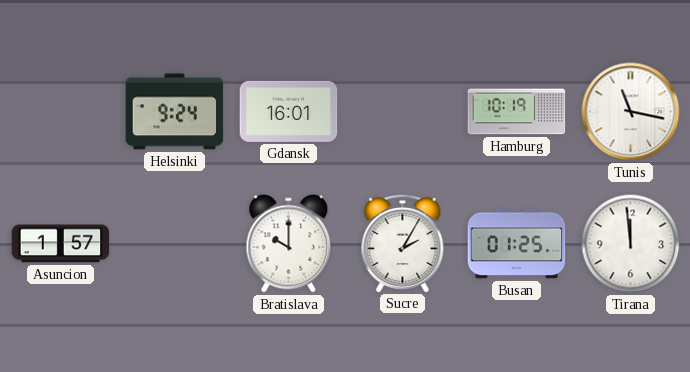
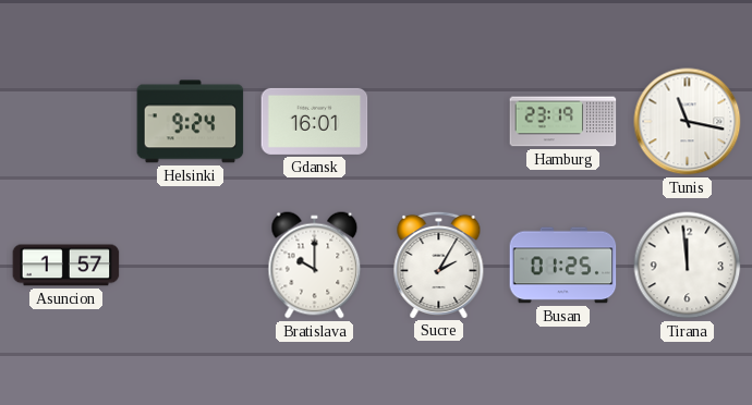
Hamburg: 10:19 -> 23:19
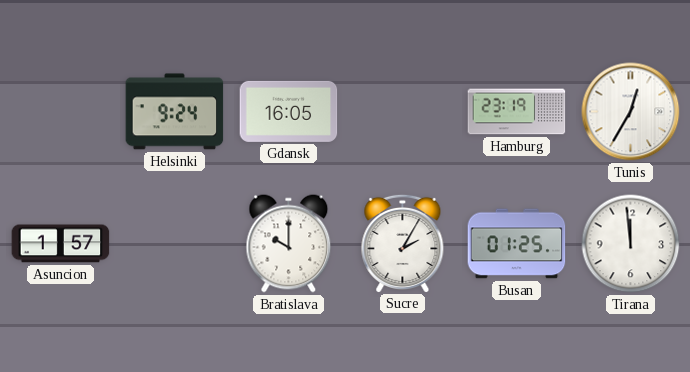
Gdansk: 16:01 -> 16:05
Tunis: 11:17 -> 12:35
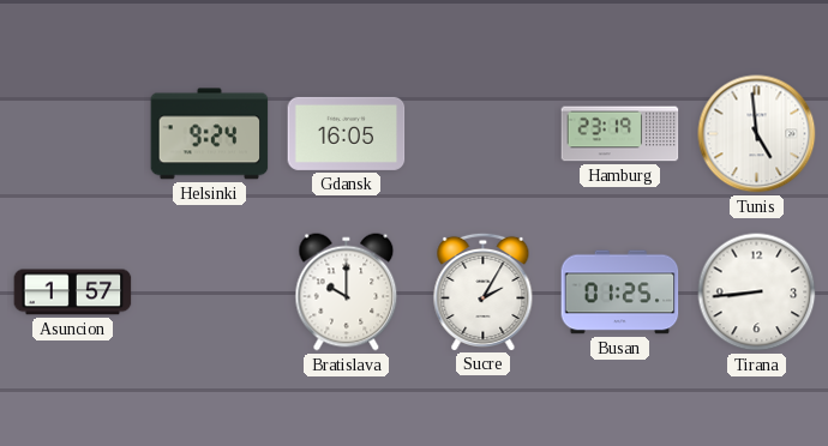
Tunis: 12:35 -> 4:59
Tirana: 11:59 -> 8:44
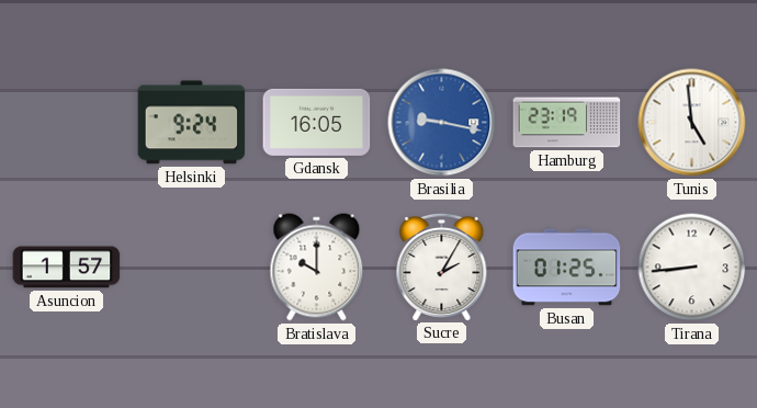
Brasilia: none -> 9:17
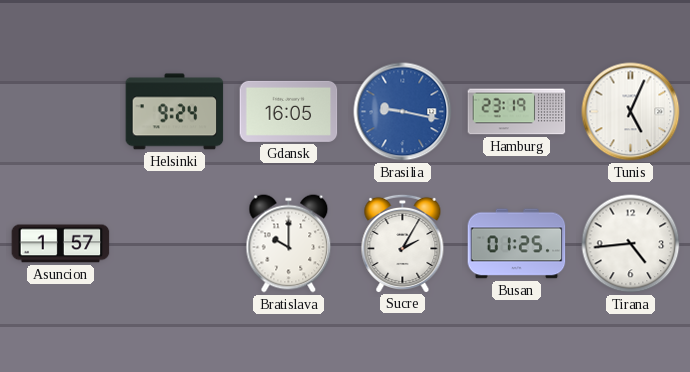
Tunis: 4:59 -> 5:04
Tirana: 8:44 -> 4:44
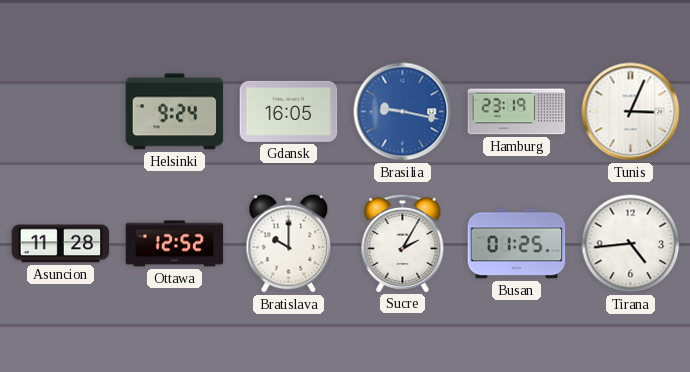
Tunis: 5:04 -> 3:04
Asuncion: 1:57 -> 11:28
Ottawa: none -> 12:52
